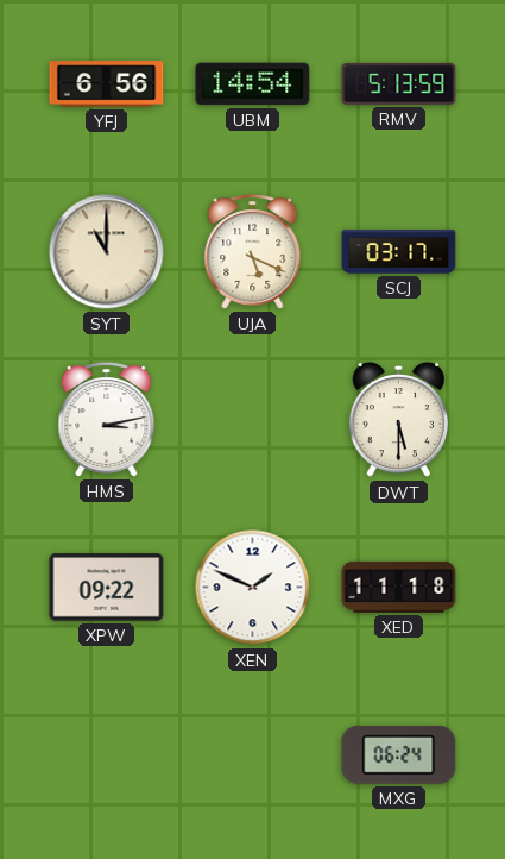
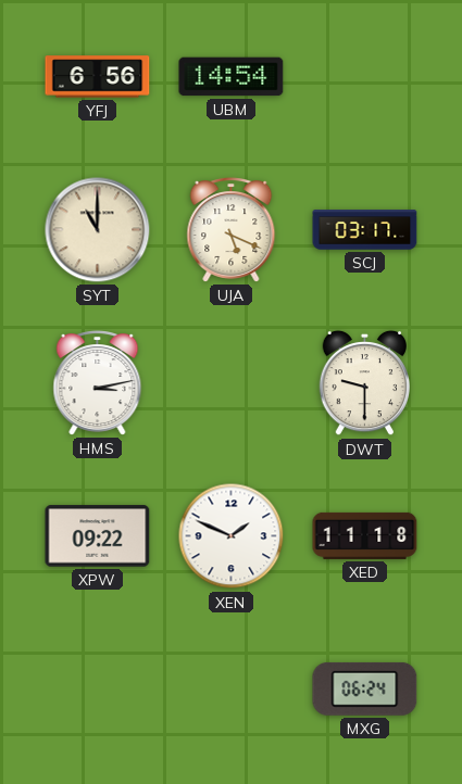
RMV: 5:13 -> none
DWT: 5:30 -> 9:30
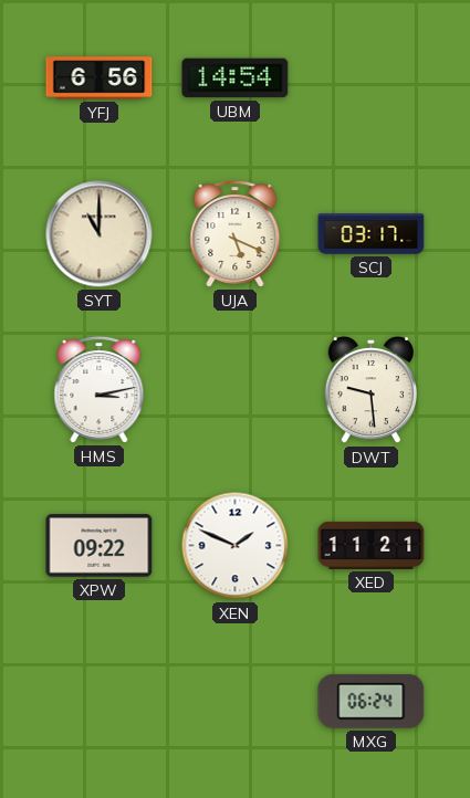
DWT: 9:30 -> 9:29
XED: 11:18 -> 11:21
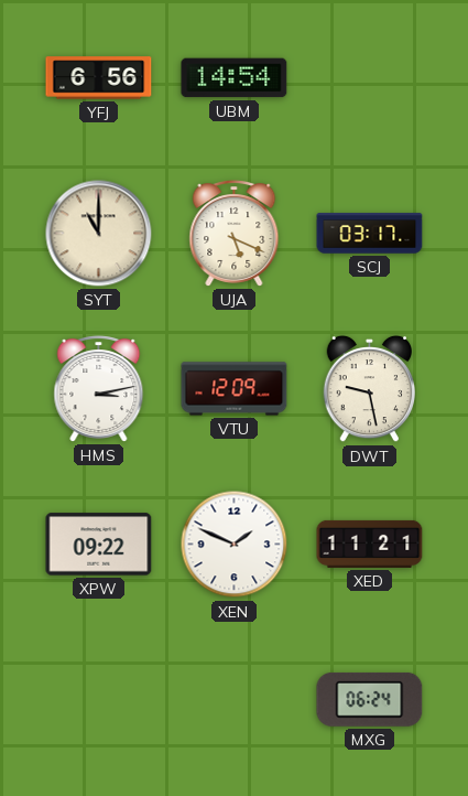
VTU: none -> 12:09
DWT: 9:29 -> 9:28
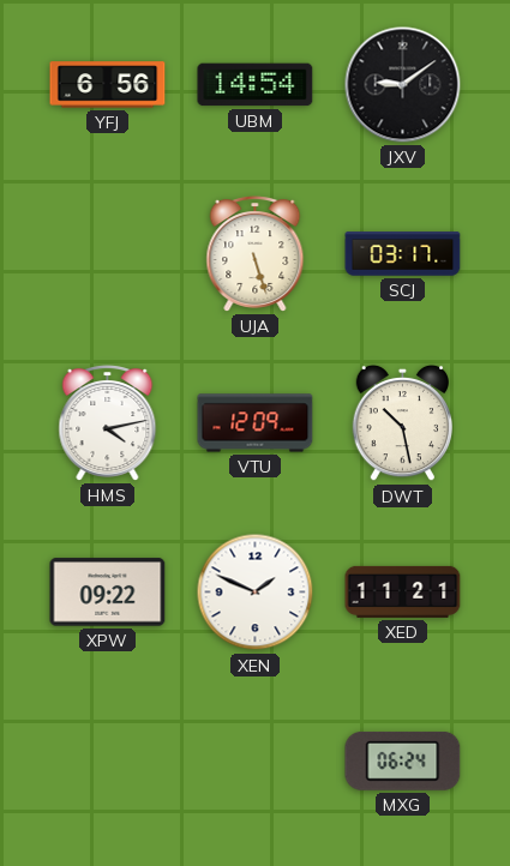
JXV: none -> 9:09
SYT: 11:00 -> none
UJA: 5:19 -> 5:27
HMS: 3:13 -> 4:13
DWT: 9:28 -> 10:28
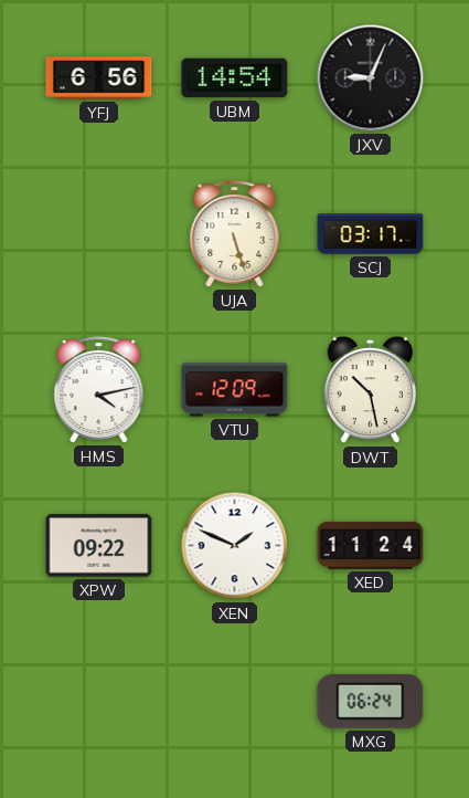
JXV: 9:09 -> 9:04
XED: 11:21 -> 11:24
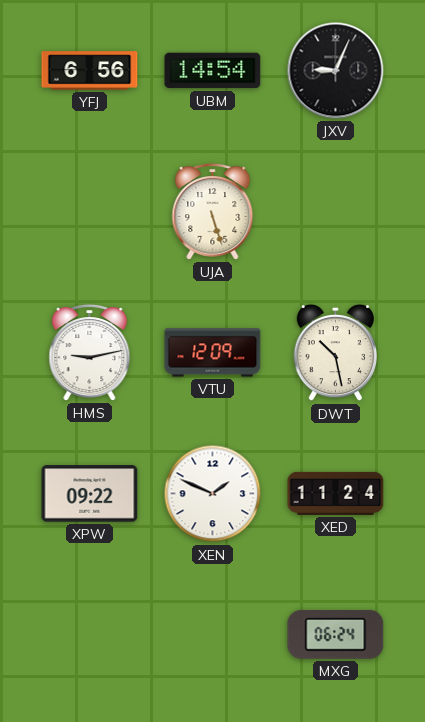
SCJ: 03:17 -> none
HMS: 4:13 -> 9:13
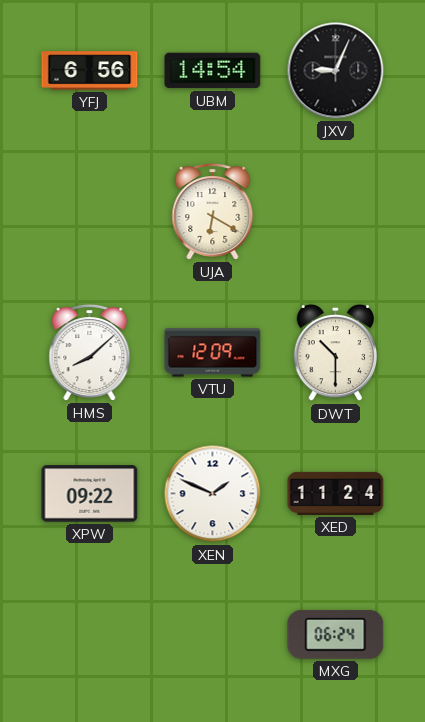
UJA: 5:27 -> 6:20
HMS: 9:13 -> 8:08
DWT: 10:28 -> 10:30
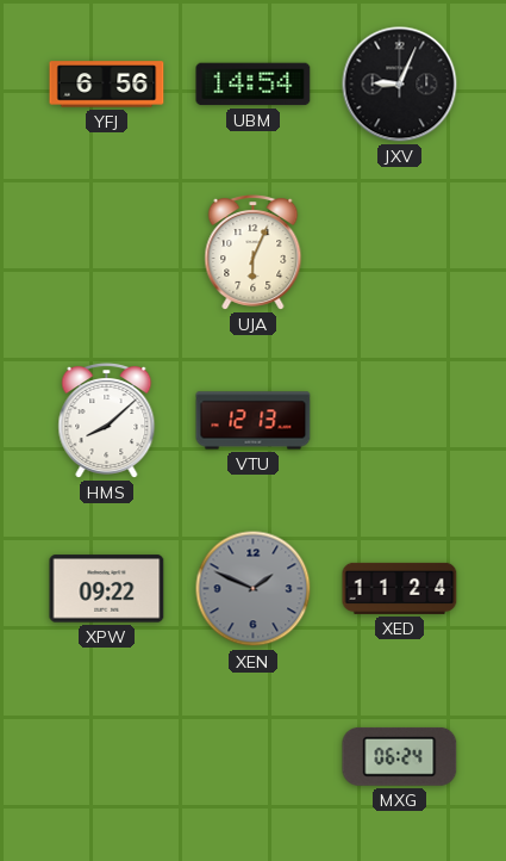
UJA: 6:20 -> 6:04
VTU: 12:09 -> 12:13
DWT: 10:30 -> none
XEN dial: white -> grey
